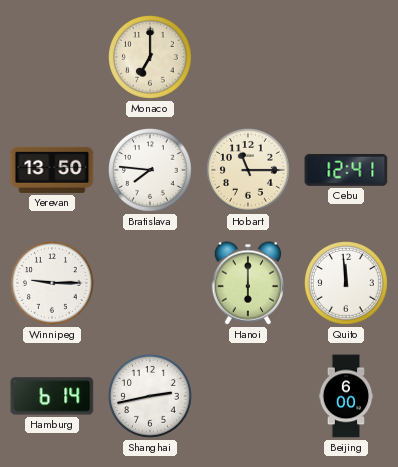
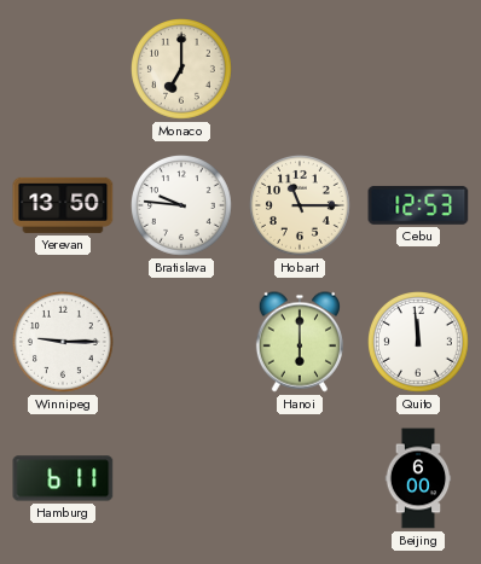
Bratislava: 7:46 -> 9:46
Cebu: 12:41 -> 12:53
Hamburg: 6:14 -> 6:11
Shanghai: 2:43 -> none
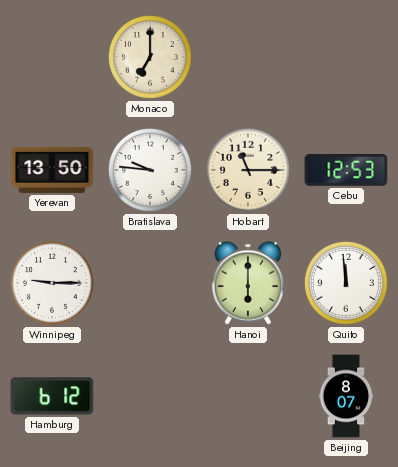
Hamburg: 6:11 -> 6:12
Beijing: 6:00 -> 8:07
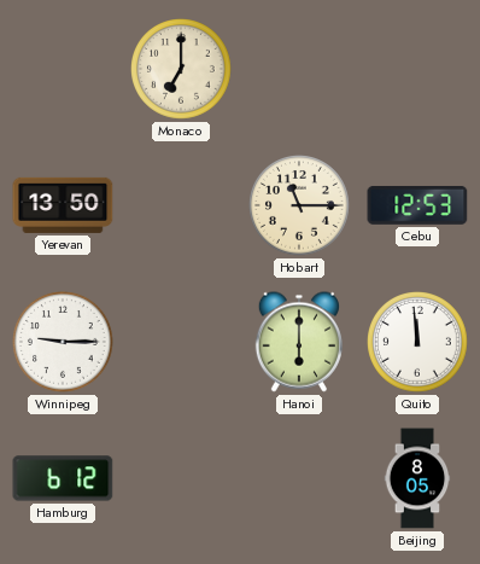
Bratislava: 9:46 -> none
Beijing: 8:07 -> 8:05
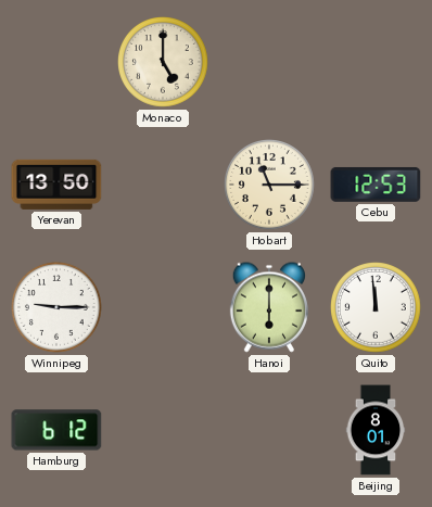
Monaco: 7:00 -> 5:00
Beijing: 8:05 -> 8:01
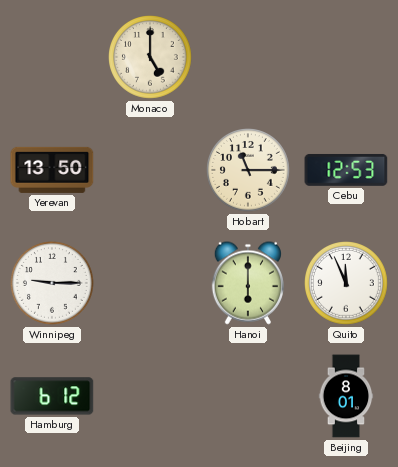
Quito: 11:59 -> 11:56
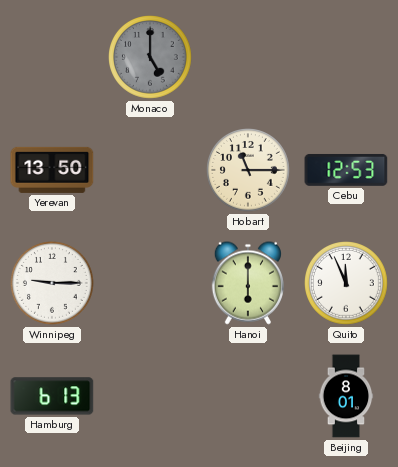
Monaco dial: cream -> grey
Hamburg: 6:12 -> 6:13
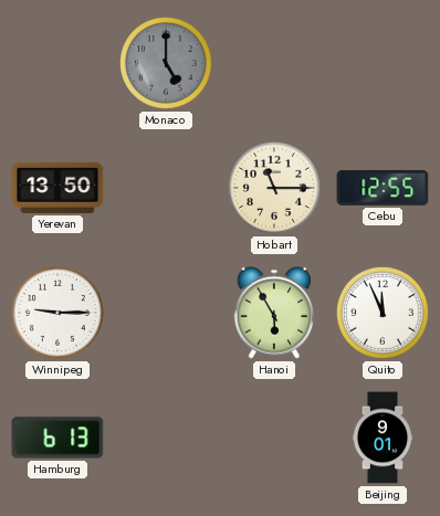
Cebu: 12:53 -> 12:55
Hanoi: 6:00 -> 5:55
Beijing: 8:01 -> 9:01
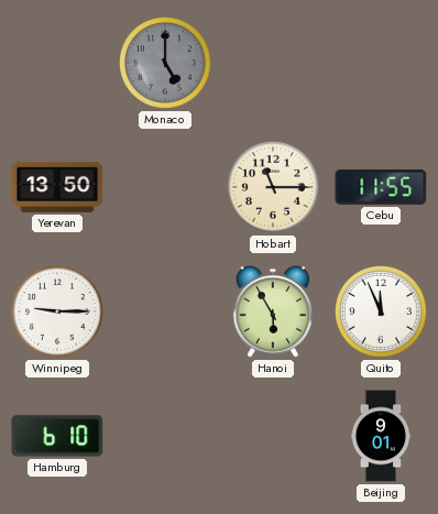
Cebu: 12:55 -> 11:55
Hamburg: 6:13 -> 6:10
